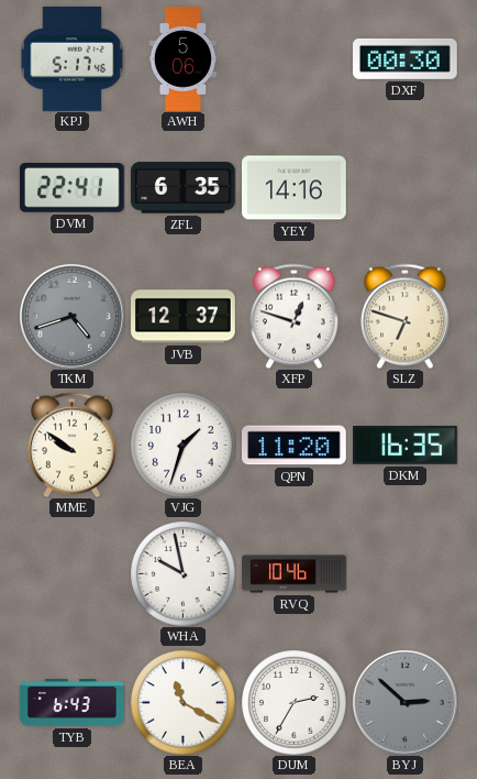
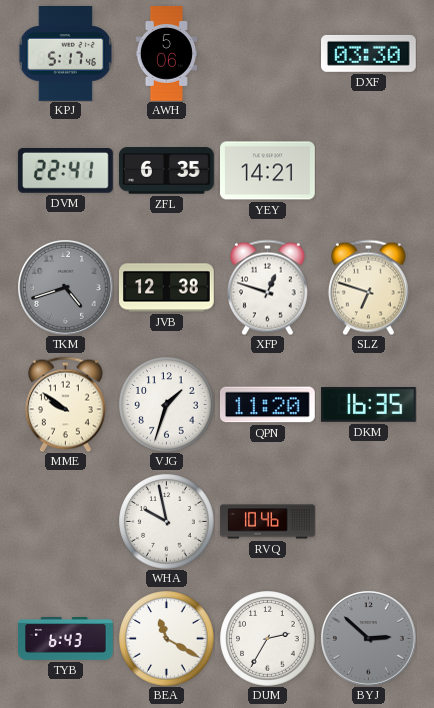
DXF: 00:30 -> 03:30
YEY: 14:16 -> 14:21
JVB: 12:37 -> 12:38
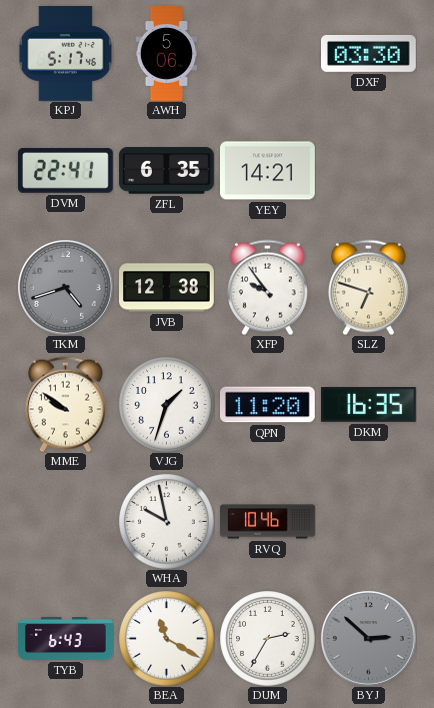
XFP: 12:48 -> 9:54
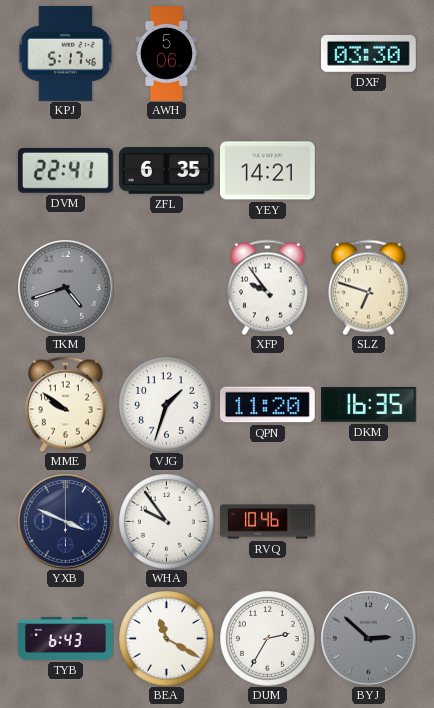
JVB: 12:38 -> none
YXB: none -> 3:49
WHA: 9:58 -> 9:54
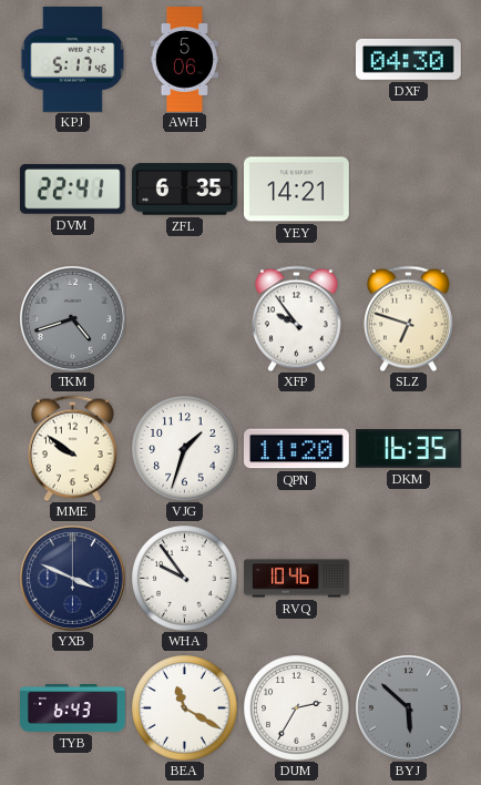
DXF: 03:30 -> 04:30
BYJ: 2:52 -> 5:52
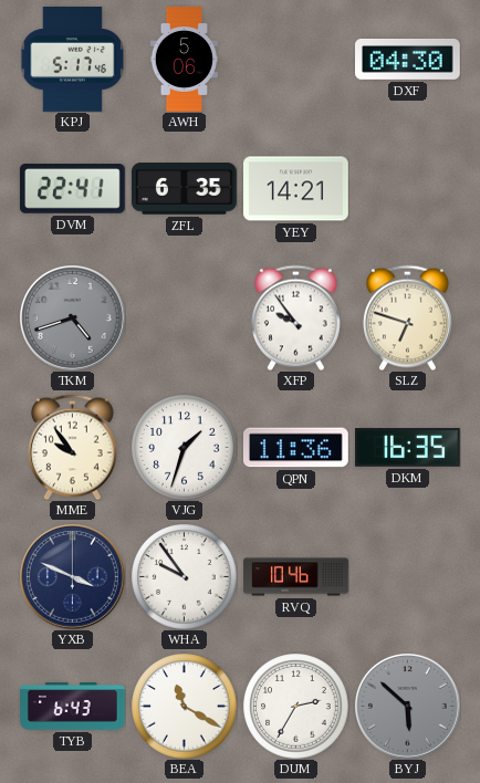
MME: 9:51 -> 9:54
QPN: 11:20 -> 11:36
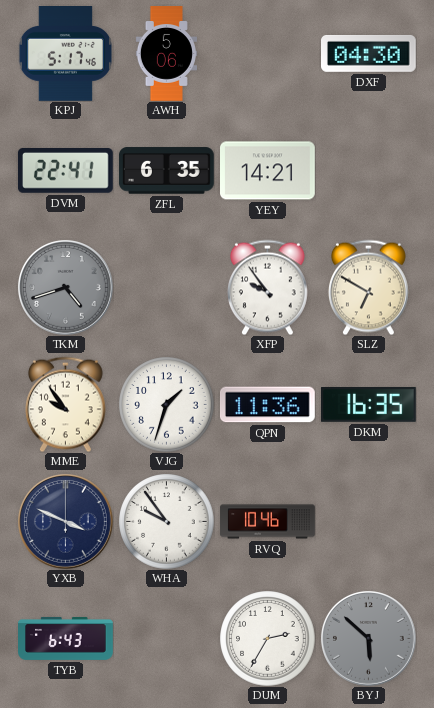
SLZ: 6:48 -> 6:50
BEA: 11:20 -> none
